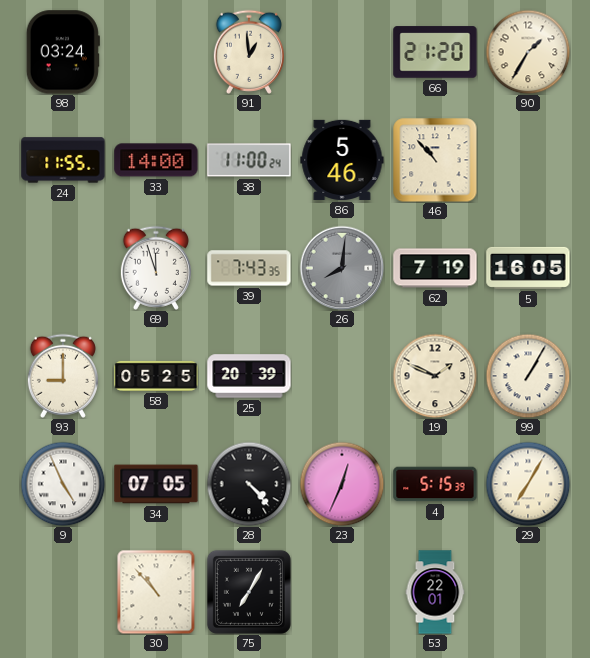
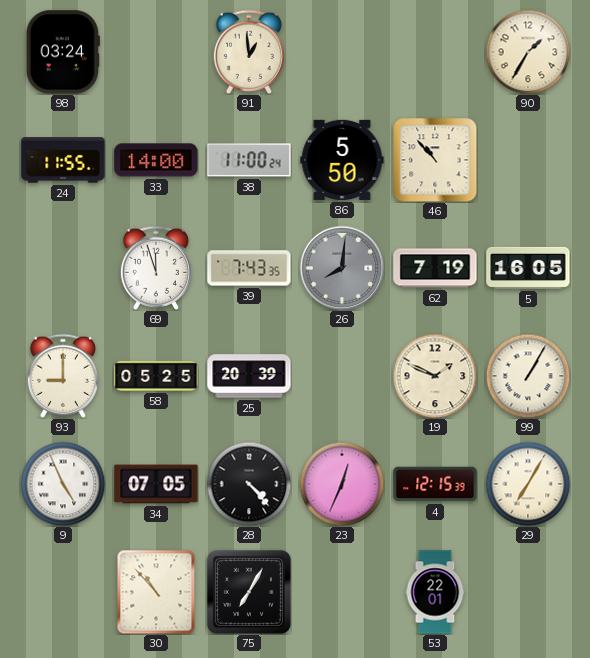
66: 21:20 -> none
86: 5:46 -> 5:50
4: 5:15 -> 12:15
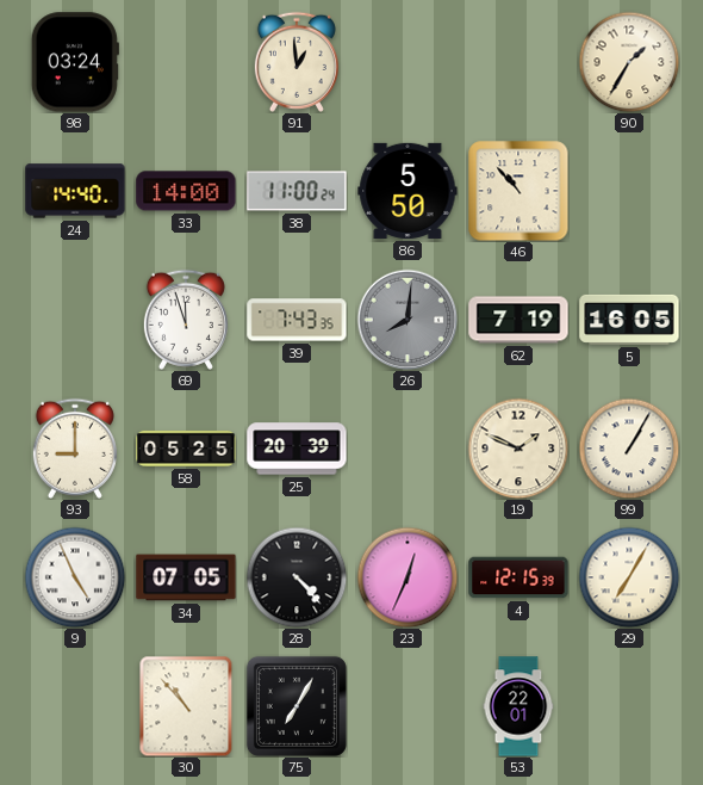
24: 11:55 -> 14:40
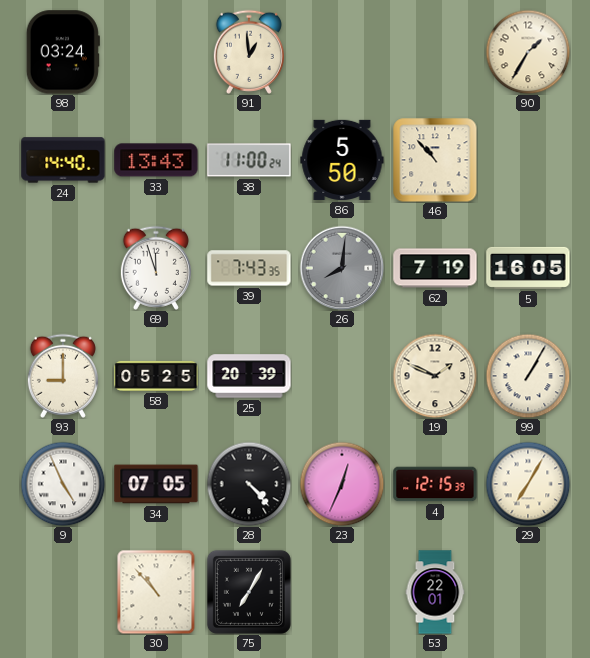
33: 14:00 -> 13:43
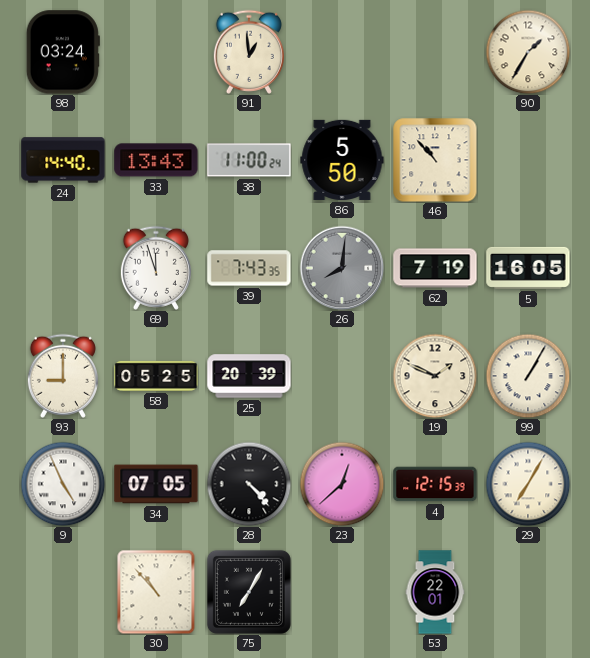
23: 12:34 -> 12:38
